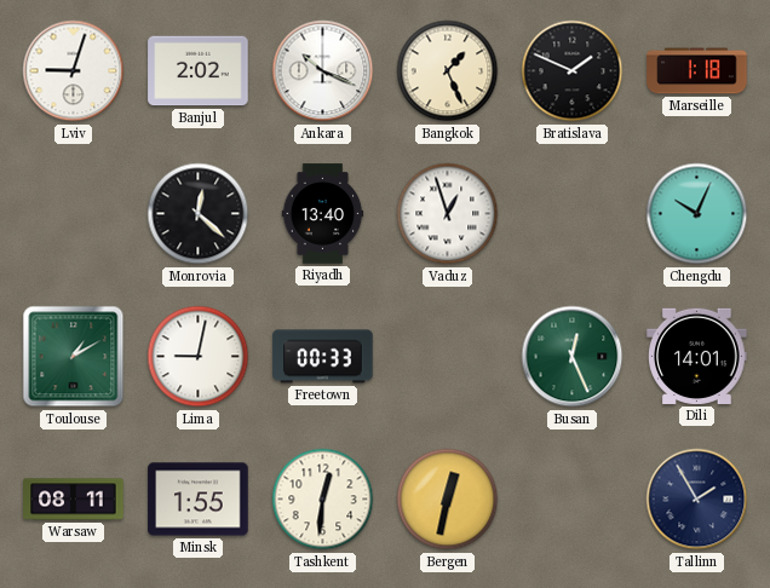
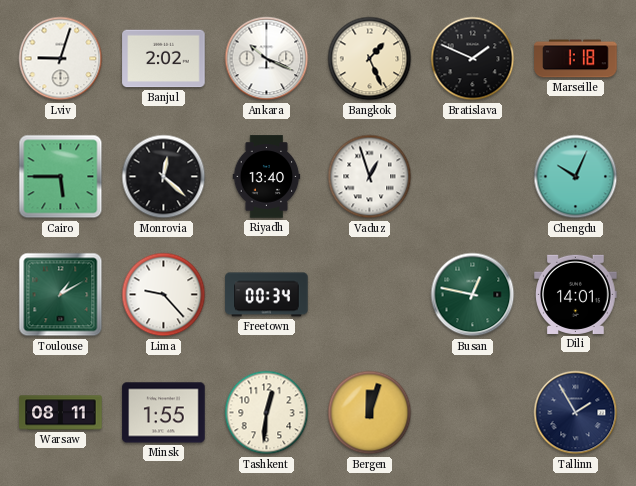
Cairo: none -> 5:45
Lima: 9:02 -> 9:23
Freetown: 00:33 -> 00:34
Busan: 12:26 -> 12:47
Bergen: 12:32 -> 12:03
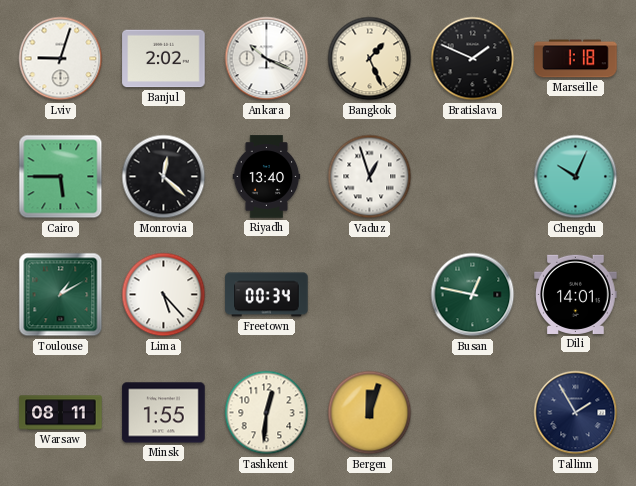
Lima: 9:23 -> 5:23
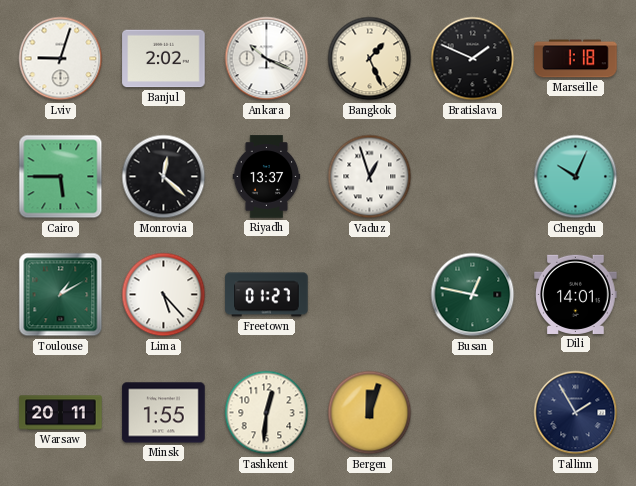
Riyadh: 13:40 -> 13:37
Freetown: 00:34 -> 01:27
Warsaw: 08:11 -> 20:11
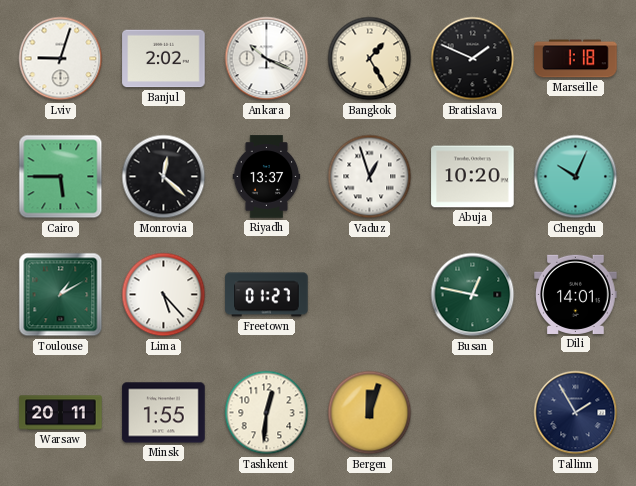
Bangkok: 1:26 -> 1:25
Abuja: none -> 10:20
